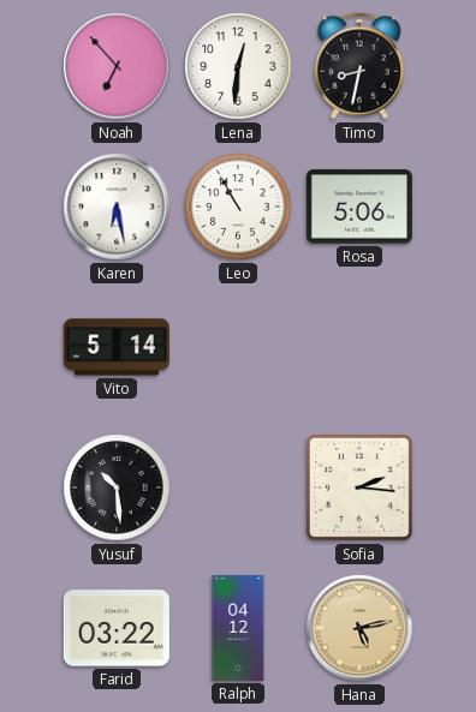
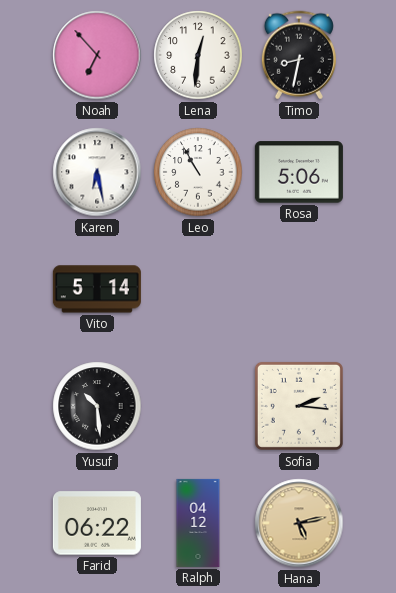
Farid: 03:22 -> 06:22
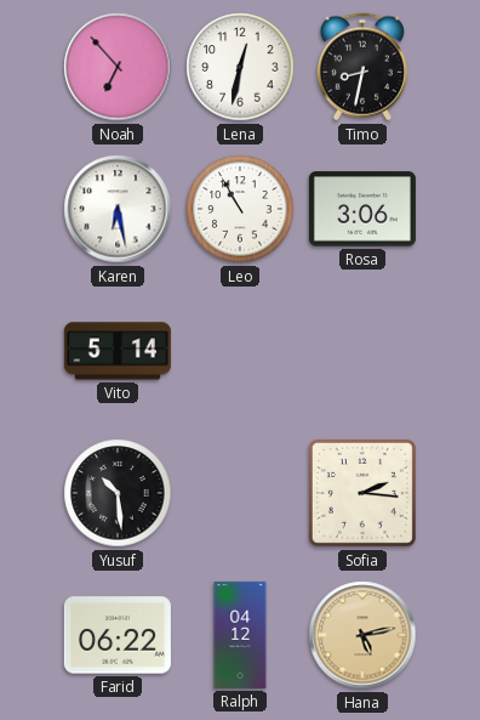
Lena: 12:31 -> 12:32
Rosa: 5:06 -> 3:06
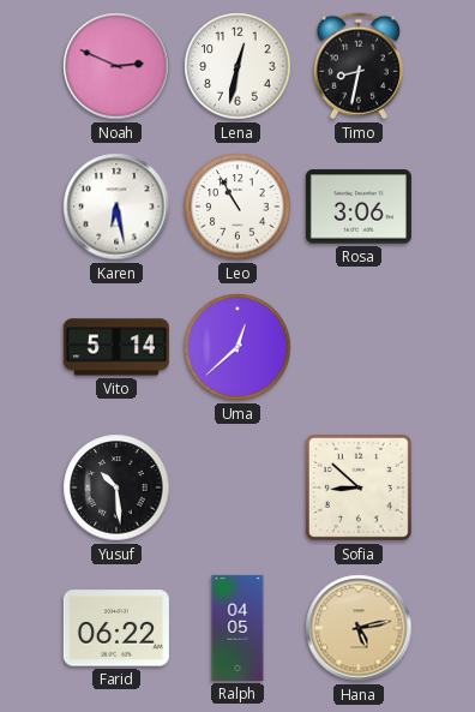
Noah: 6:53 -> 2:49
Uma: none -> 12:38
Sofia: 2:16 -> 8:52
Ralph: 04:12 -> 04:05
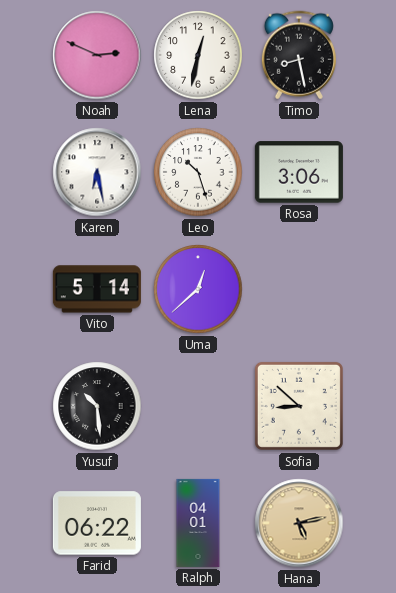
Timo: 8:32 -> 8:28
Leo: 10:55 -> 10:27
Ralph: 04:05 -> 04:01
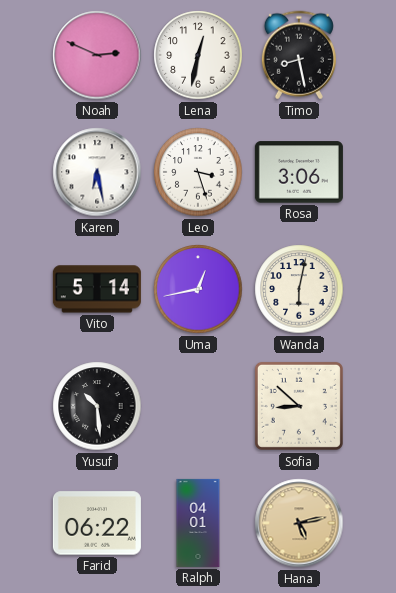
Leo: 10:27 -> 3:27
Uma: 12:38 -> 12:43
Wanda: none -> 6:02
